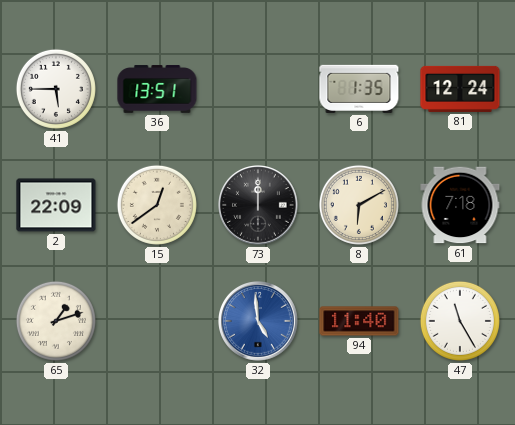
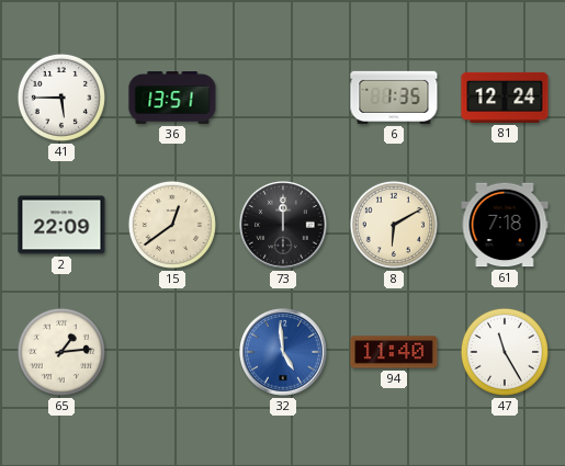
65: 1:12 -> 1:14
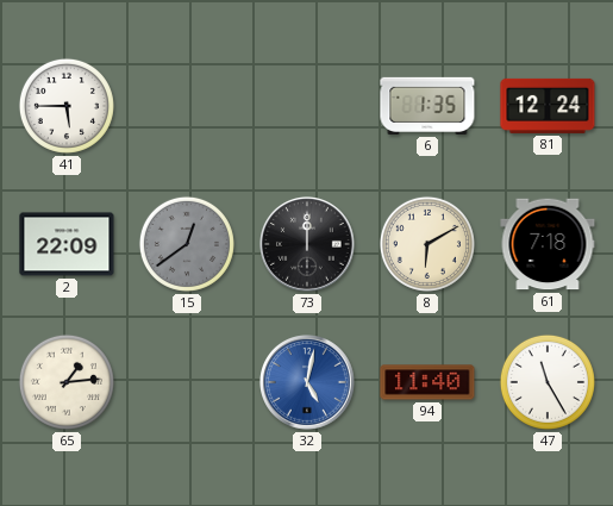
36: 13:51 -> none
15 dial: cream -> grey
32: 4:59 -> 5:02
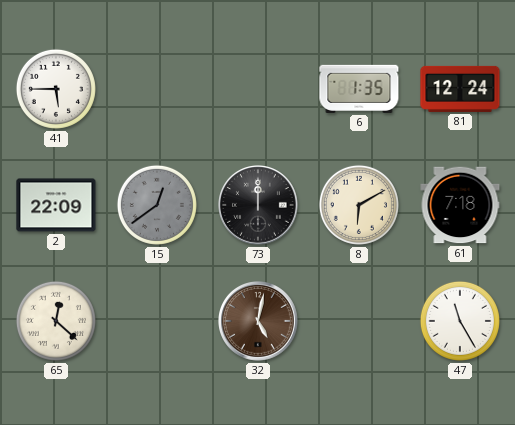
65: 1:14 -> 12:22
32 dial: blue -> brown
94: 11:40 -> none
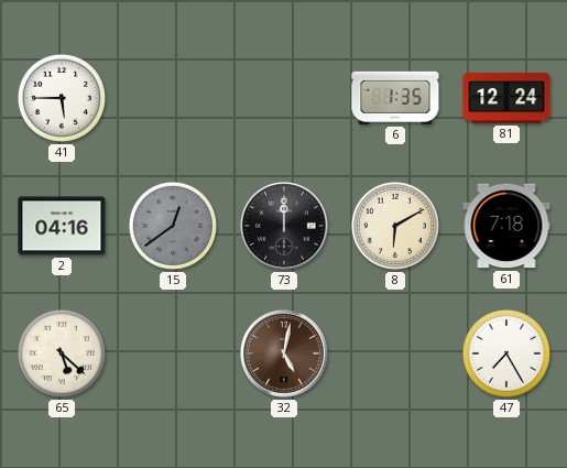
2: 22:09 -> 04:16
65: 12:22 -> 5:22
47: 11:25 -> 7:25
